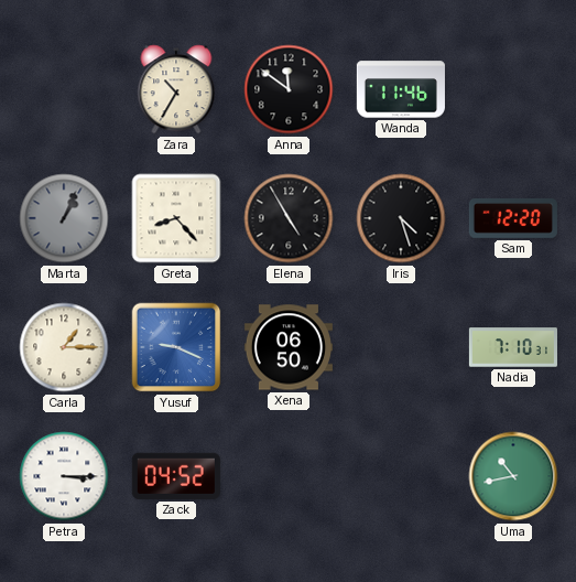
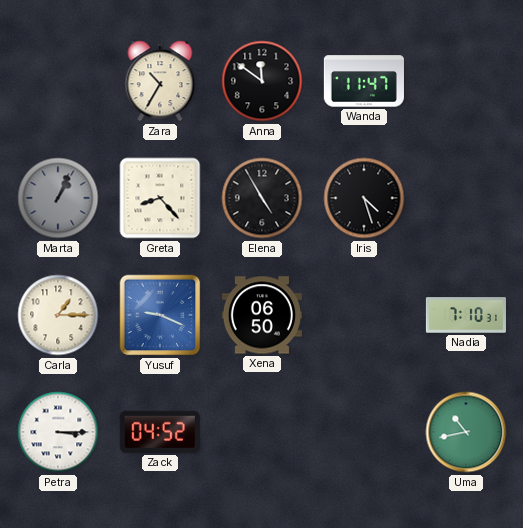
Wanda: 11:46 -> 11:47
Sam: 12:20 -> none
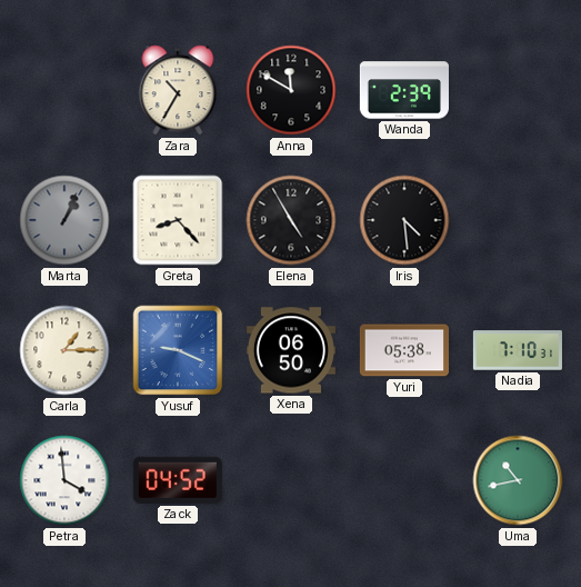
Anna: 11:51 -> 11:50
Wanda: 11:47 -> 2:39
Iris: 4:27 -> 4:29
Yuri: none -> 05:38
Petra: 3:15 -> 3:59
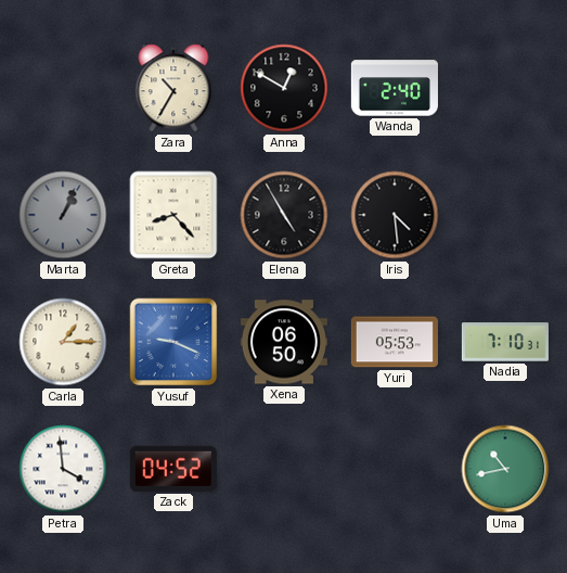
Anna: 11:50 -> 12:50
Wanda: 2:39 -> 2:40
Yuri: 05:38 -> 05:53
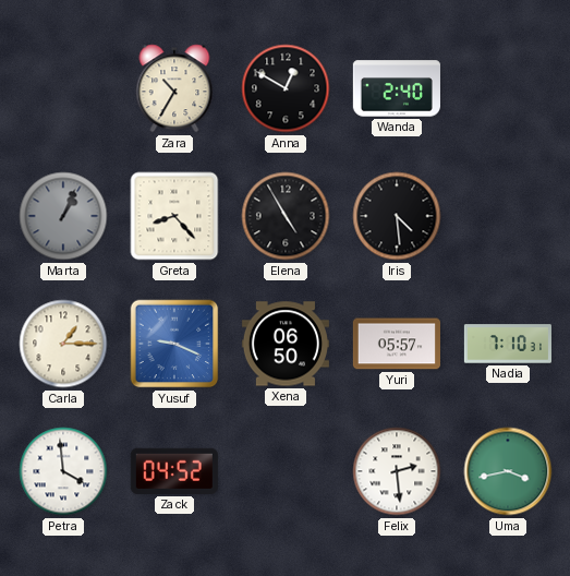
Yuri: 05:53 -> 05:57
Felix: none -> 2:29
Uma: 10:43 -> 3:43
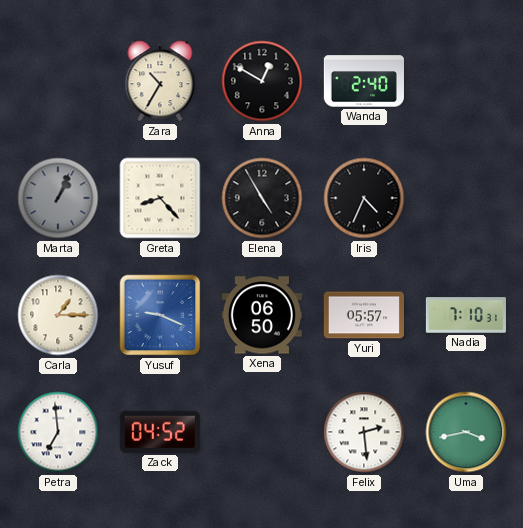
Iris: 4:29 -> 4:34
Petra: 3:59 -> 6:59
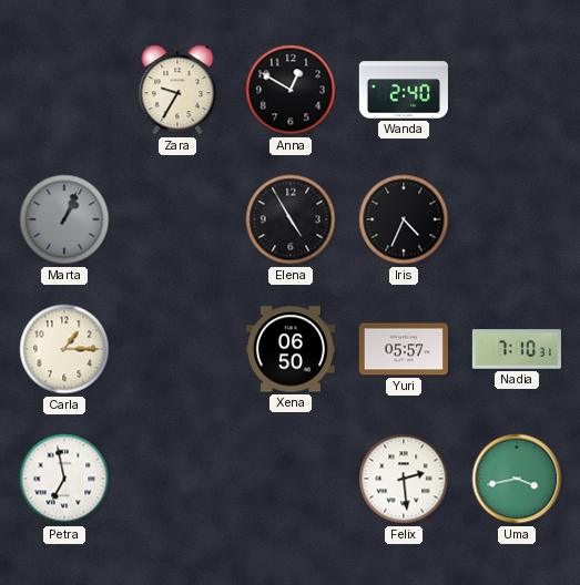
Zara: 10:35 -> 9:35
Greta: 8:23 -> none
Yusuf: 9:19 -> none
Petra: 6:59 -> 6:58
Zack: 04:52 -> none
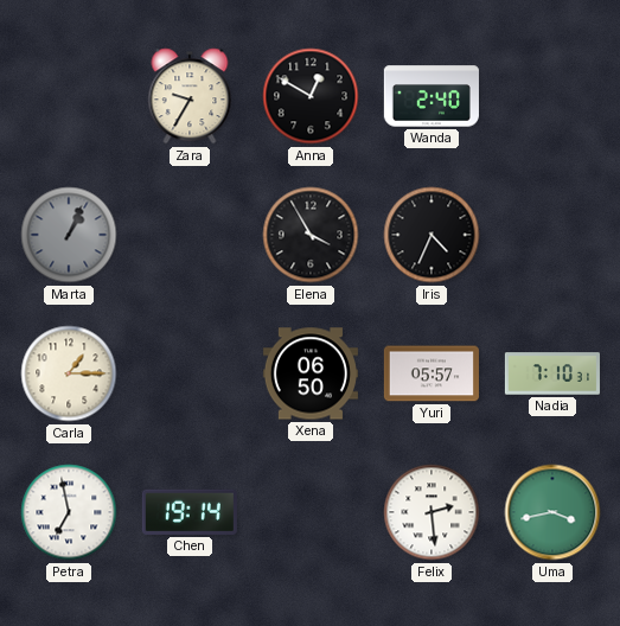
Elena: 4:55 -> 3:55
Chen: none -> 19:14
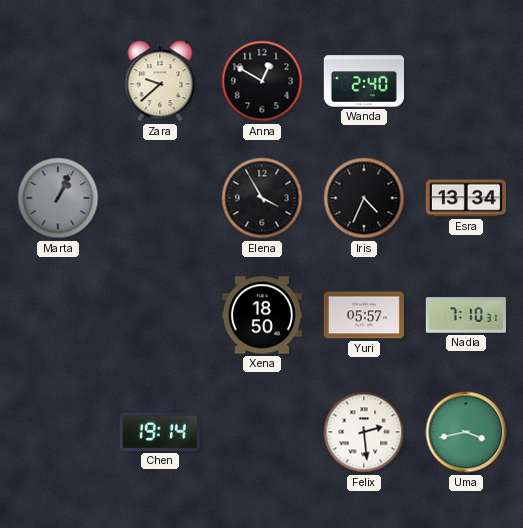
Zara: 9:35 -> 9:38
Esra: none -> 13:34
Carla: 1:15 -> none
Xena: 06:50 -> 18:50
Petra: 6:58 -> none
